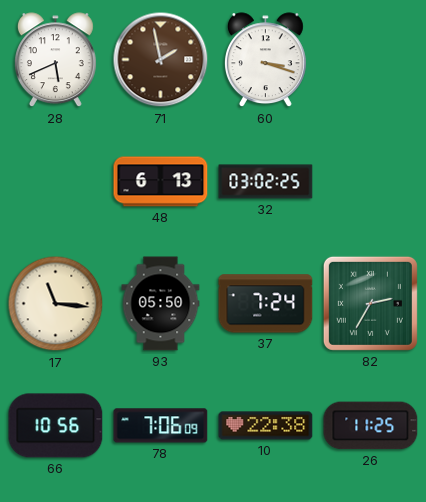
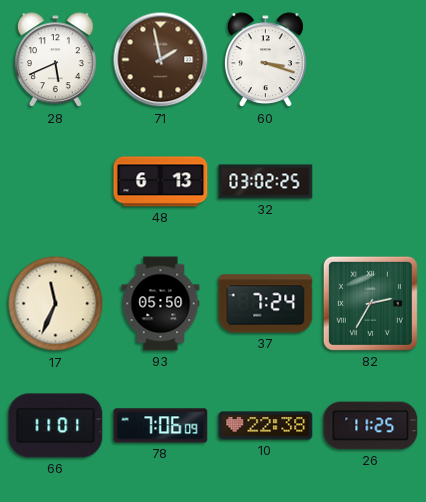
17: 11:16 -> 11:34
66: 10:56 -> 11:01
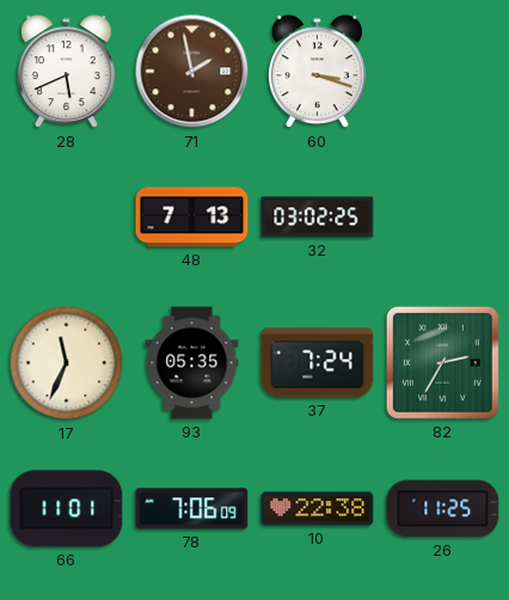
48: 6:13 -> 7:13
93: 05:50 -> 05:35
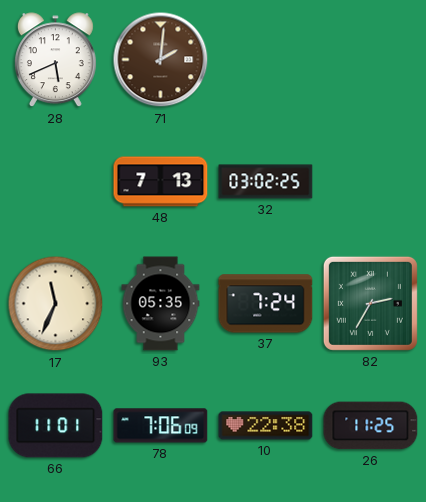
71: 1:58 -> 2:01
60: 3:18 -> none
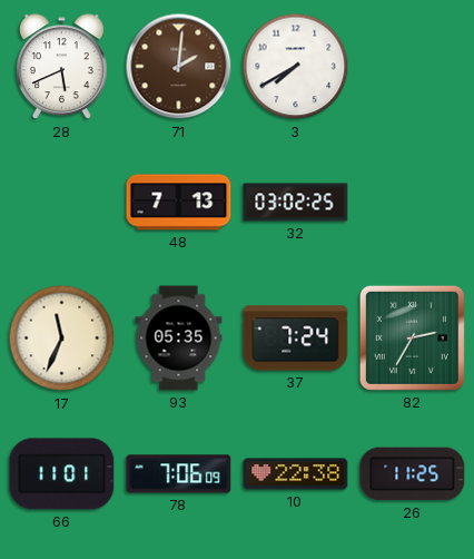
3: none -> 7:40
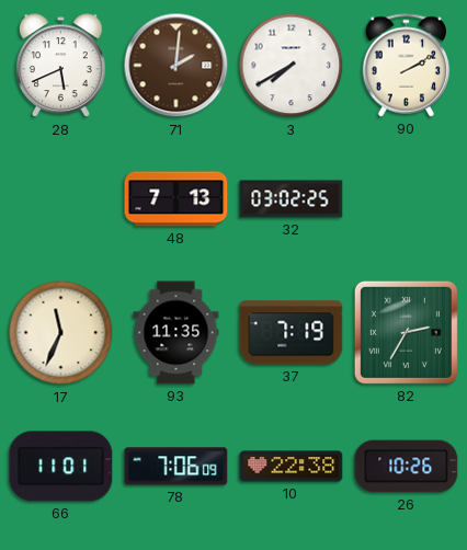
90: none -> 2:10
93: 05:35 -> 11:35
37: 7:24 -> 7:19
26: 11:25 -> 10:26
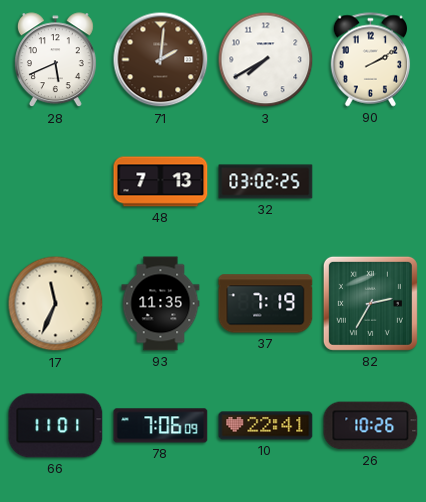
10: 22:38 -> 22:41
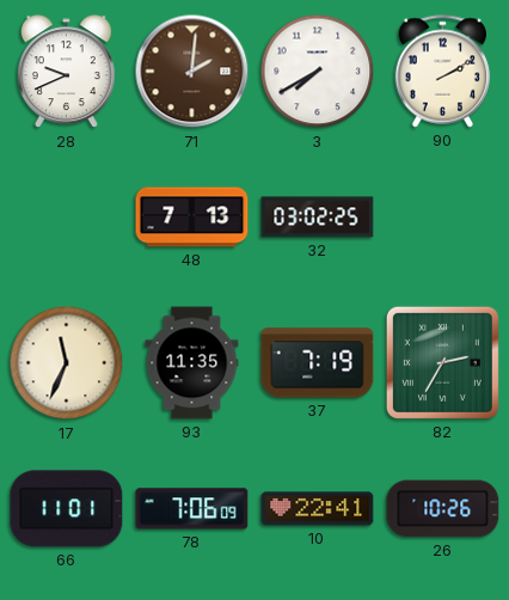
28: 5:41 -> 9:41
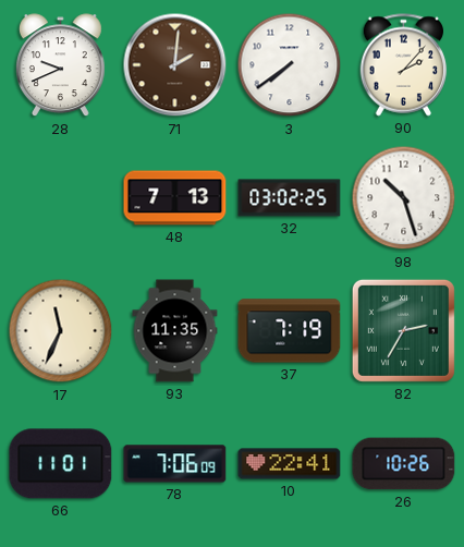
3: 7:40 -> 7:39
90: 2:10 -> 2:07
98: none -> 10:27
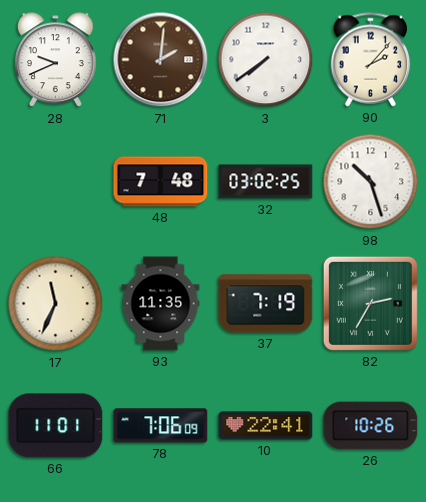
48: 7:13 -> 7:48
